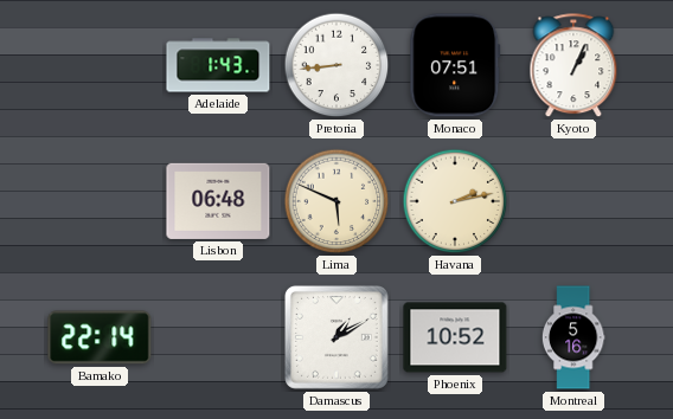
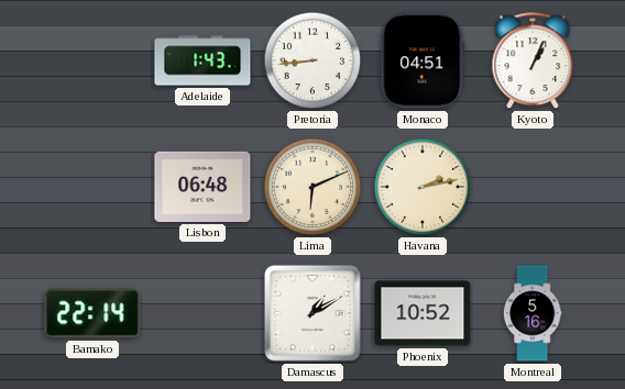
Monaco: 07:51 -> 04:51
Lima: 5:49 -> 6:11
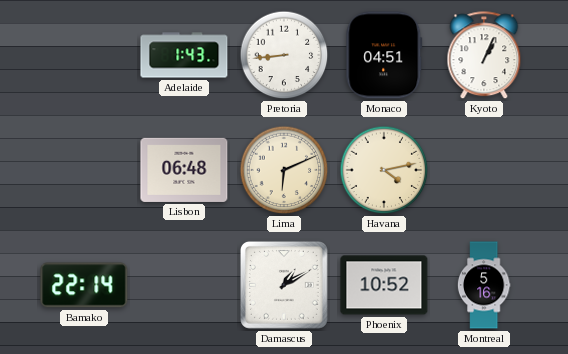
Havana: 2:13 -> 4:13
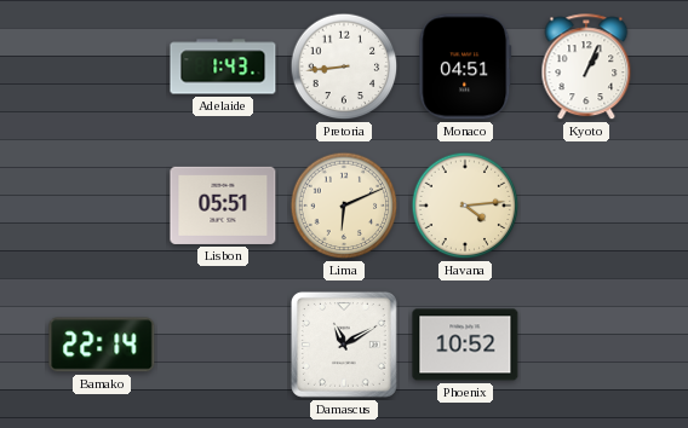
Lisbon: 06:48 -> 05:51
Havana: 4:13 -> 4:14
Damascus: 1:10 -> 11:10
Montreal: 5:16 -> none
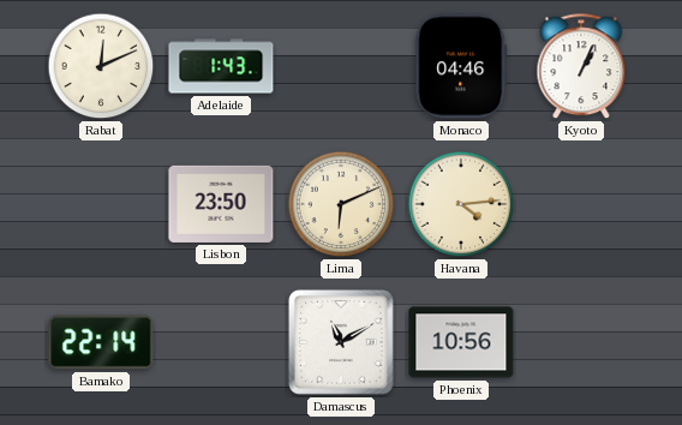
Rabat: none -> 12:11
Pretoria: 8:44 -> none
Monaco: 04:51 -> 04:46
Lisbon: 05:51 -> 23:50
Phoenix: 10:52 -> 10:56
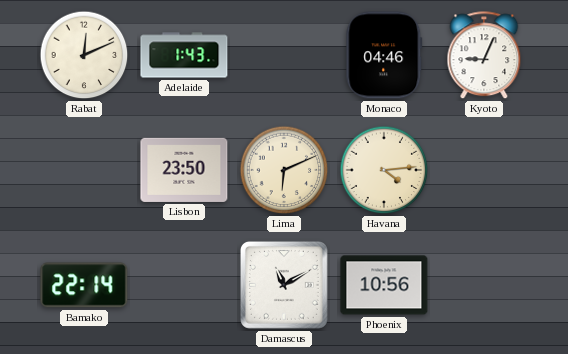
Kyoto: 1:04 -> 9:04
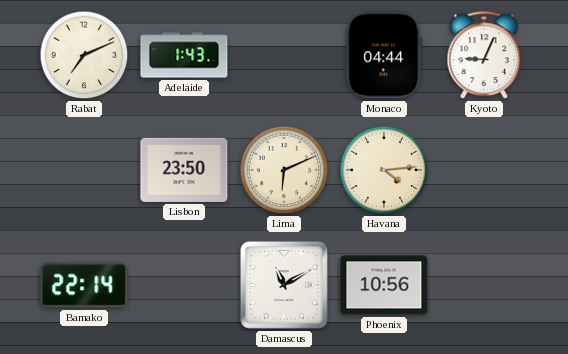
Rabat: 12:11 -> 7:11
Monaco: 04:46 -> 04:44
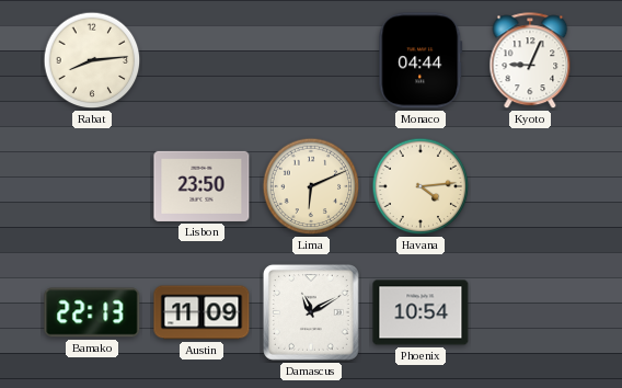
Rabat: 7:11 -> 8:14
Adelaide: 1:43 -> none
Bamako: 22:14 -> 22:13
Austin: none -> 11:09
Phoenix: 10:56 -> 10:54
